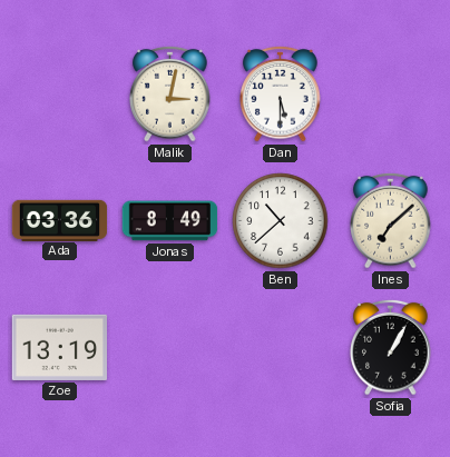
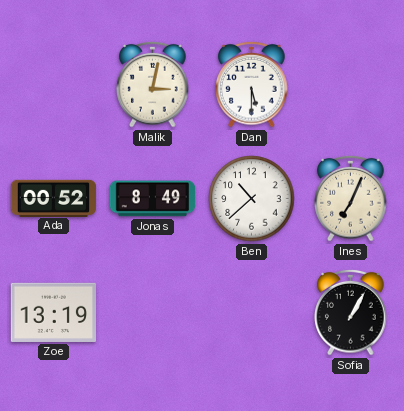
Ada: 03:36 -> 00:52
Ines: 7:08 -> 7:04
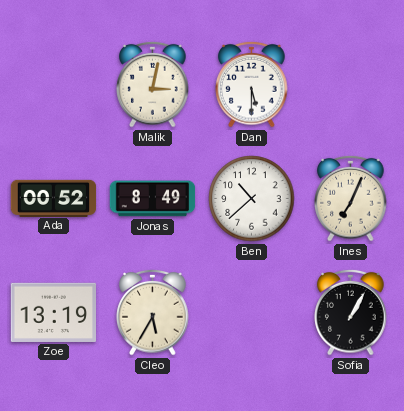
Cleo: none -> 5:35
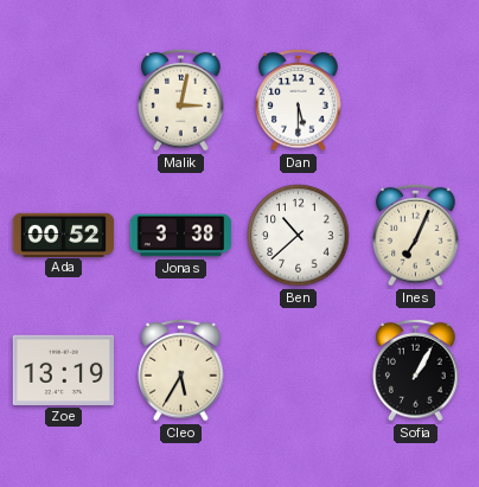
Jonas: 8:49 -> 3:38
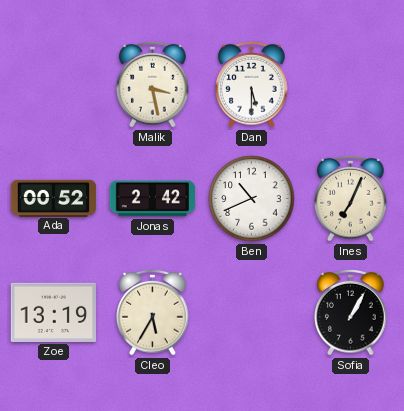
Malik: 3:02 -> 3:28
Jonas: 3:38 -> 2:42
Ben: 10:38 -> 10:41
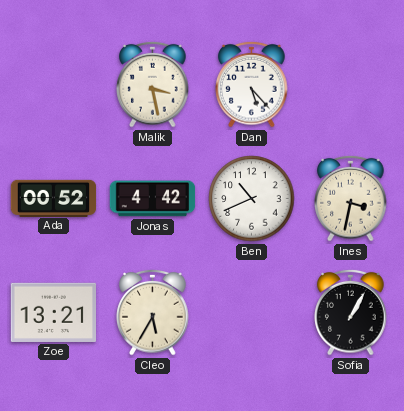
Dan: 5:30 -> 5:23
Jonas: 2:42 -> 4:42
Ines: 7:04 -> 3:32
Zoe: 13:19 -> 13:21
